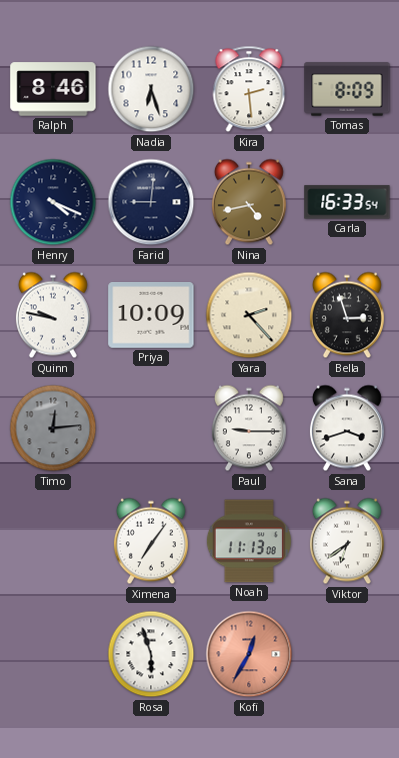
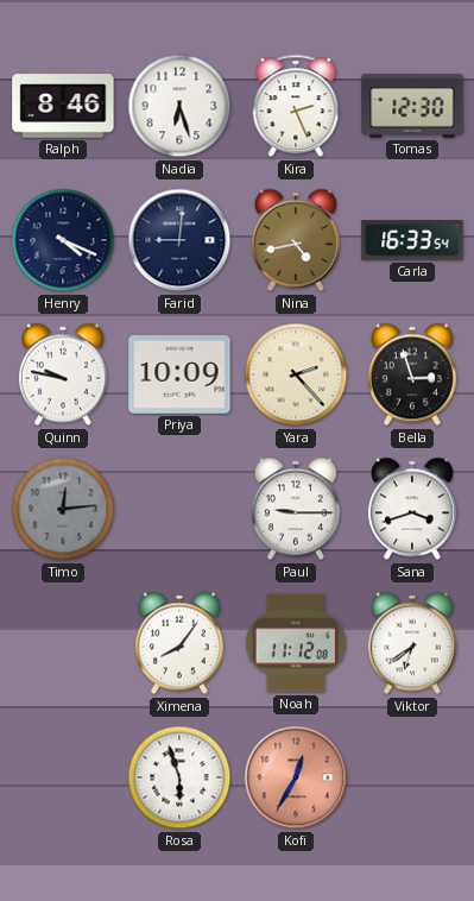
Kira: 2:29 -> 2:26
Tomas: 8:09 -> 12:30
Ximena: 7:06 -> 8:06
Noah: 11:13 -> 11:12
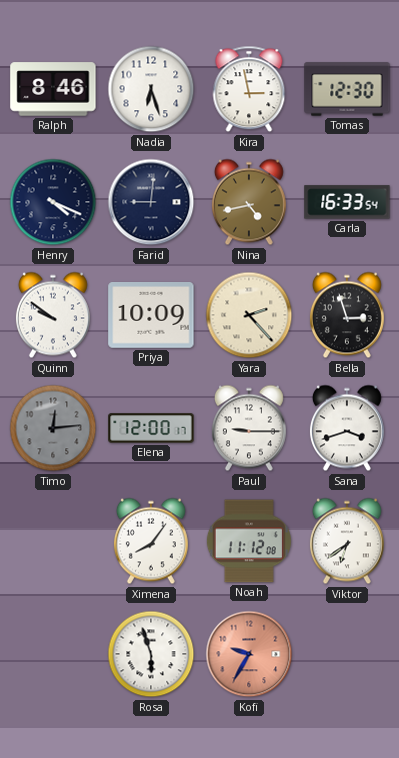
Kira: 2:26 -> 2:58
Quinn: 9:47 -> 9:51
Elena: none -> 12:00
Kofi: 12:35 -> 9:35
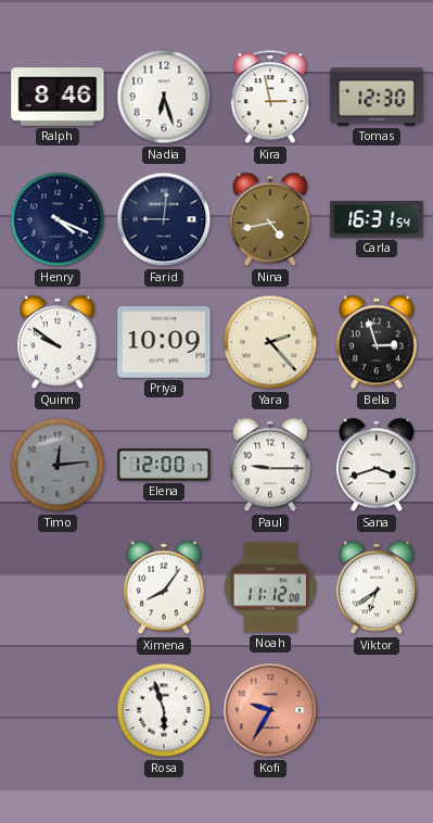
Carla: 16:33 -> 16:31
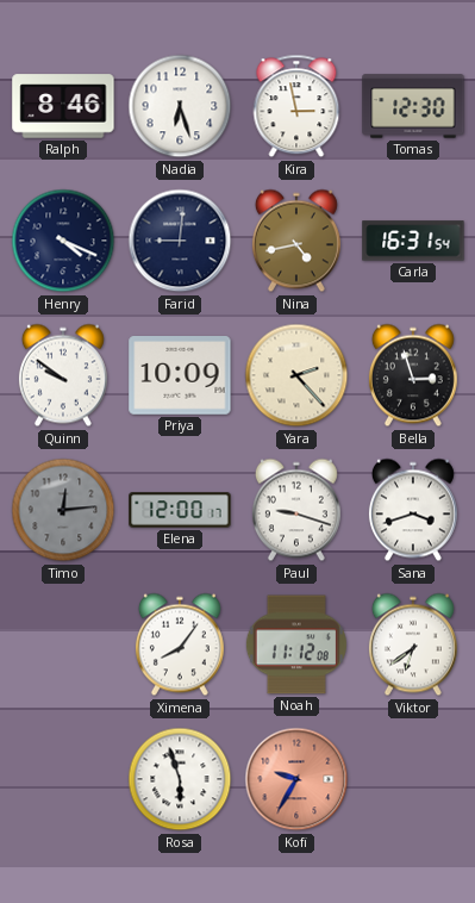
Paul: 9:15 -> 9:18
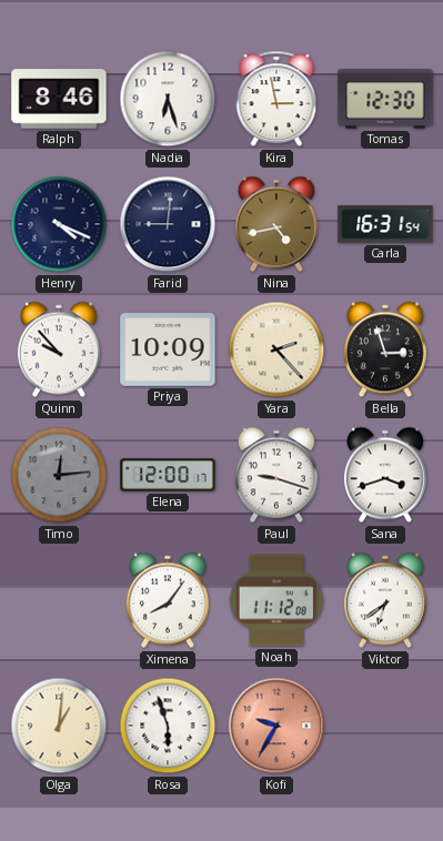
Quinn: 9:51 -> 9:53
Olga: none -> 1:01
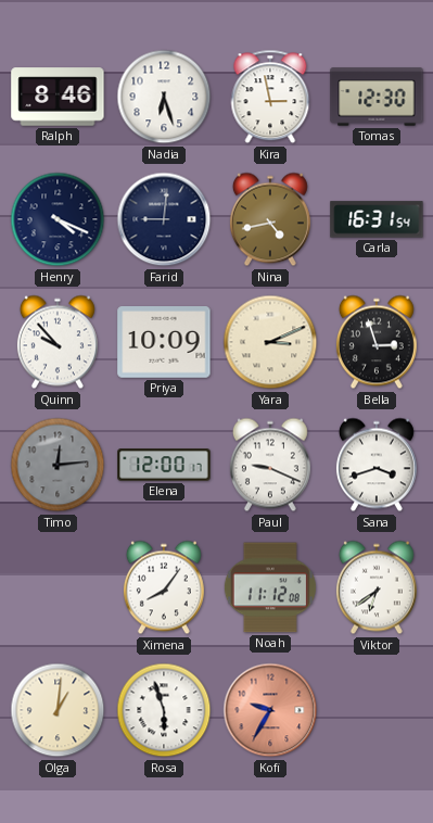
Yara: 2:23 -> 3:11
Paul: 9:18 -> 9:19
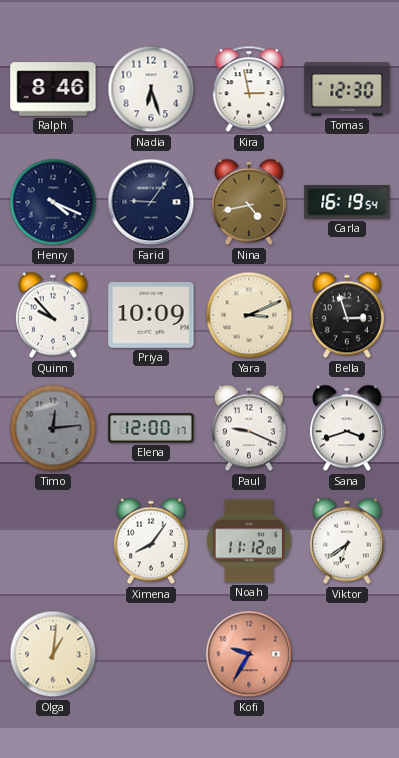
Farid: 9:01 -> 9:06
Carla: 16:31 -> 16:19
Rosa: 5:57 -> none
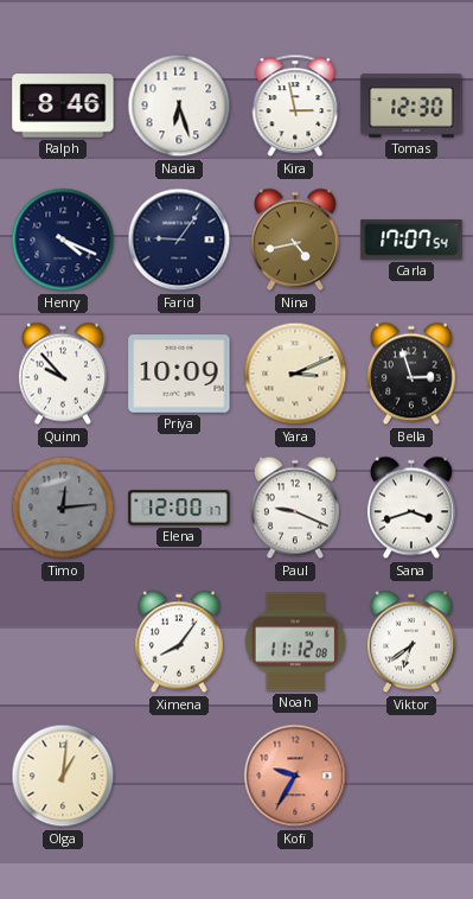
Carla: 16:19 -> 17:07
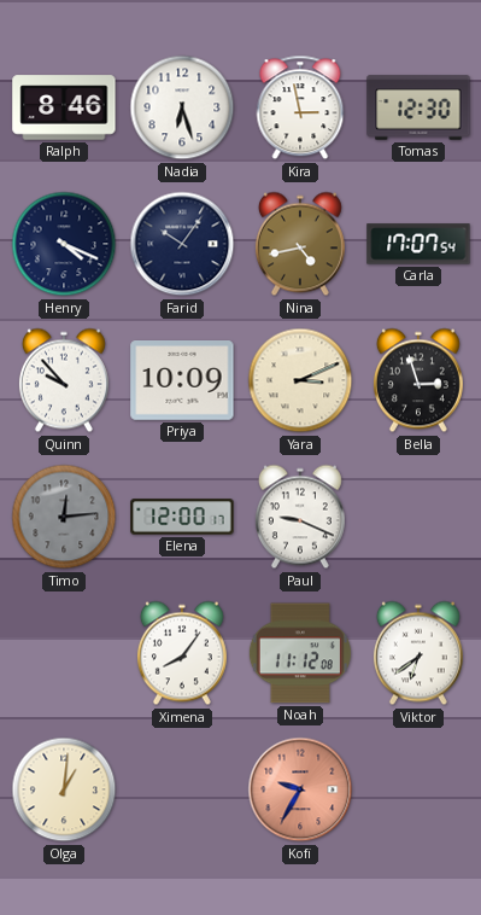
Farid: 9:06 -> 10:06
Sana: 3:42 -> none
